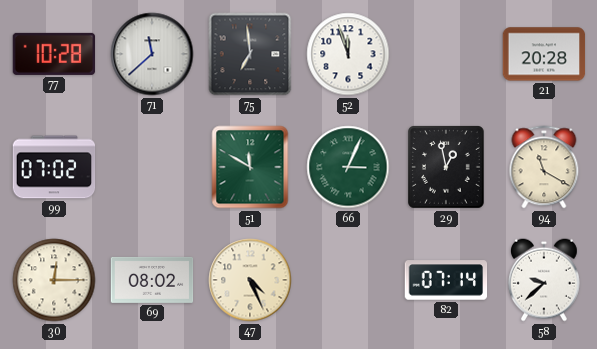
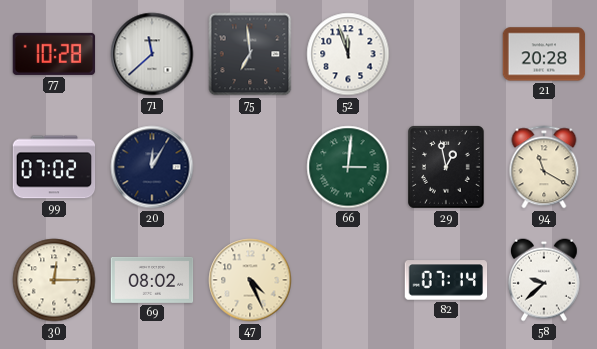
20: none -> 12:05
51: 11:50 -> none
66: 3:04 -> 3:01
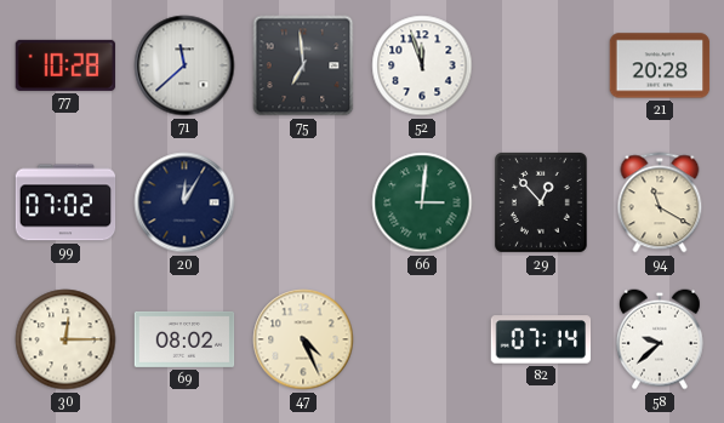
29: 12:58 -> 12:53
